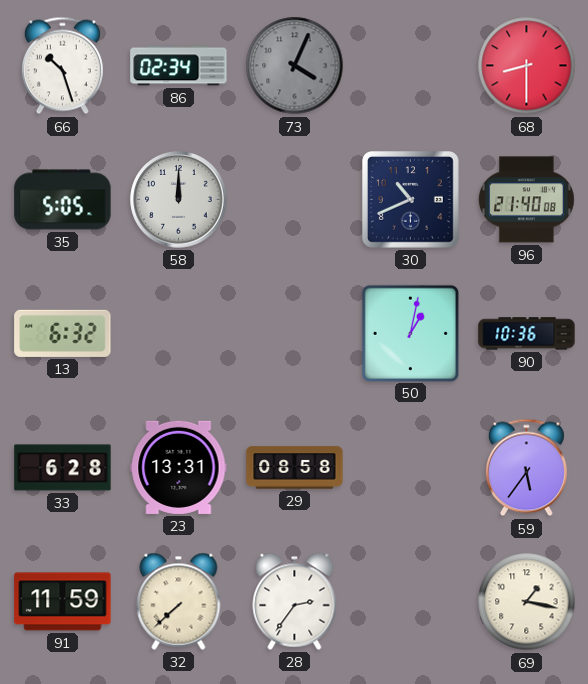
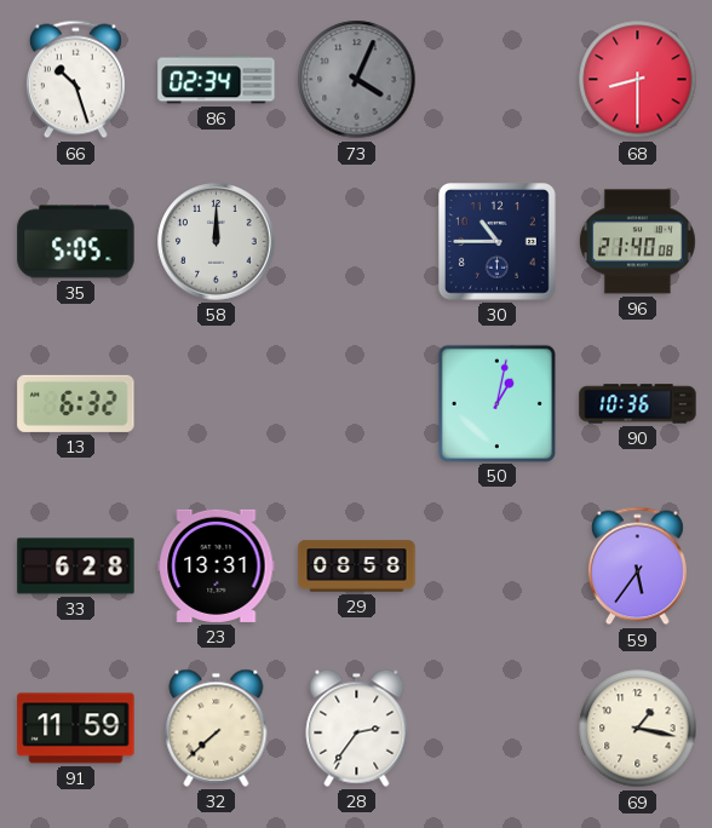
30: 10:41 -> 10:45
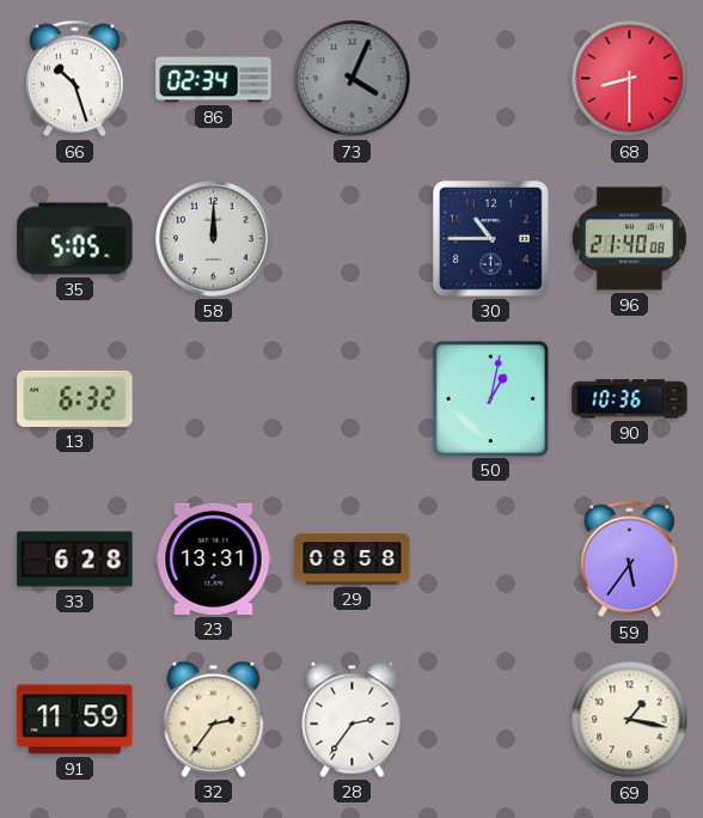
32: 7:38 -> 2:36
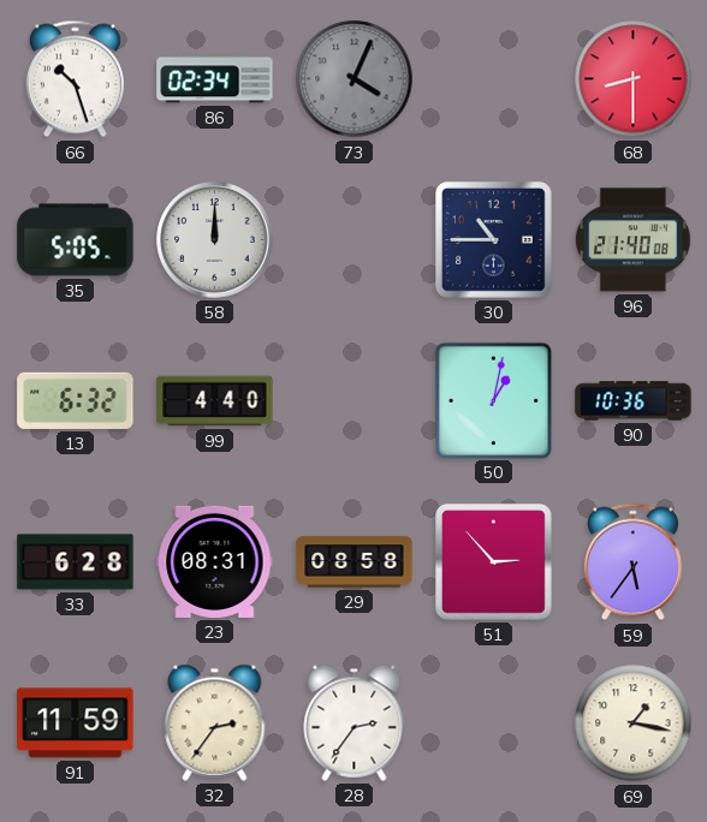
99: none -> 4:40
23: 13:31 -> 08:31
51: none -> 2:53
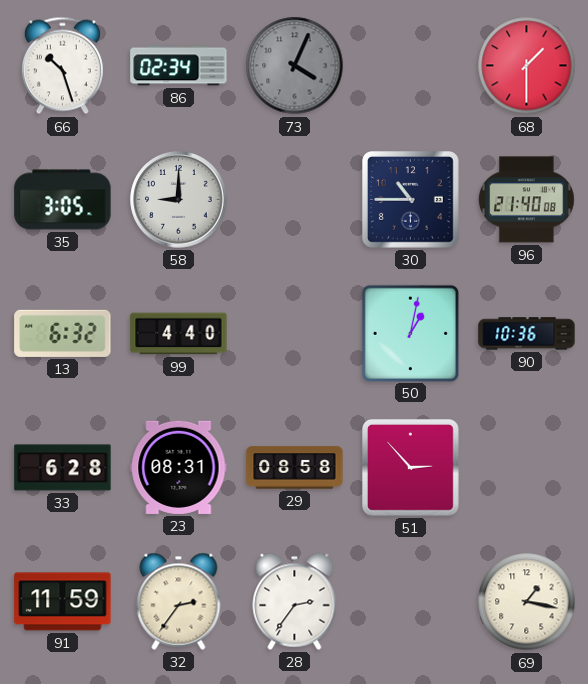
68: 8:30 -> 1:30
35: 5:05 -> 3:05
58: 12:00 -> 9:00
59: 5:36 -> none
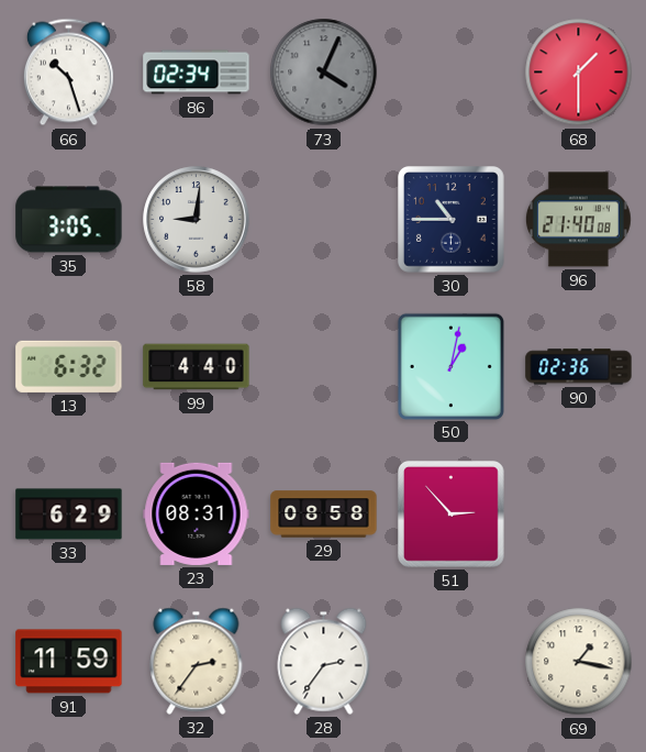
58: 9:00 -> 9:01
90: 10:36 -> 02:36
33: 6:28 -> 6:29
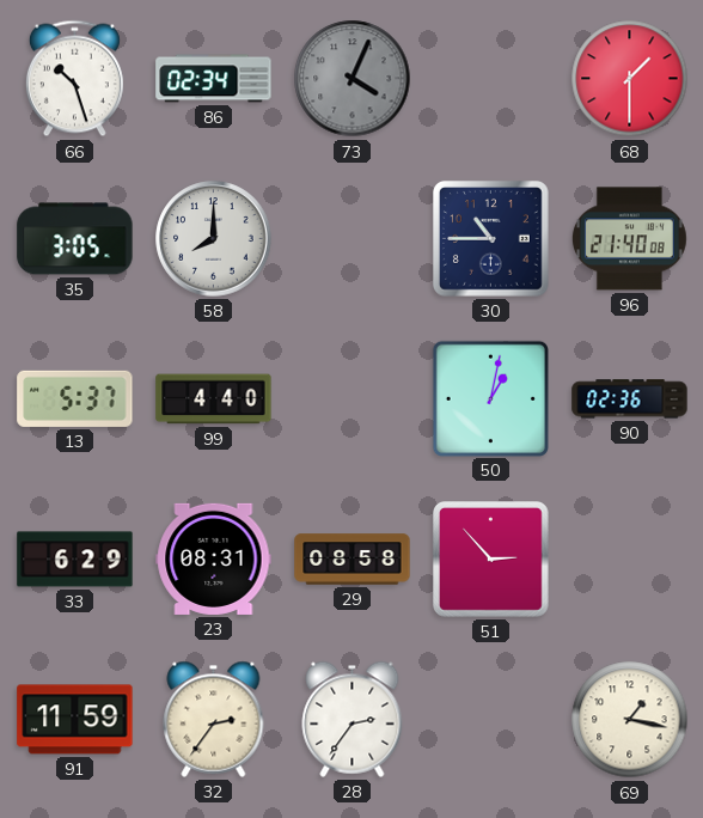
58: 9:01 -> 8:00
13: 6:32 -> 5:37
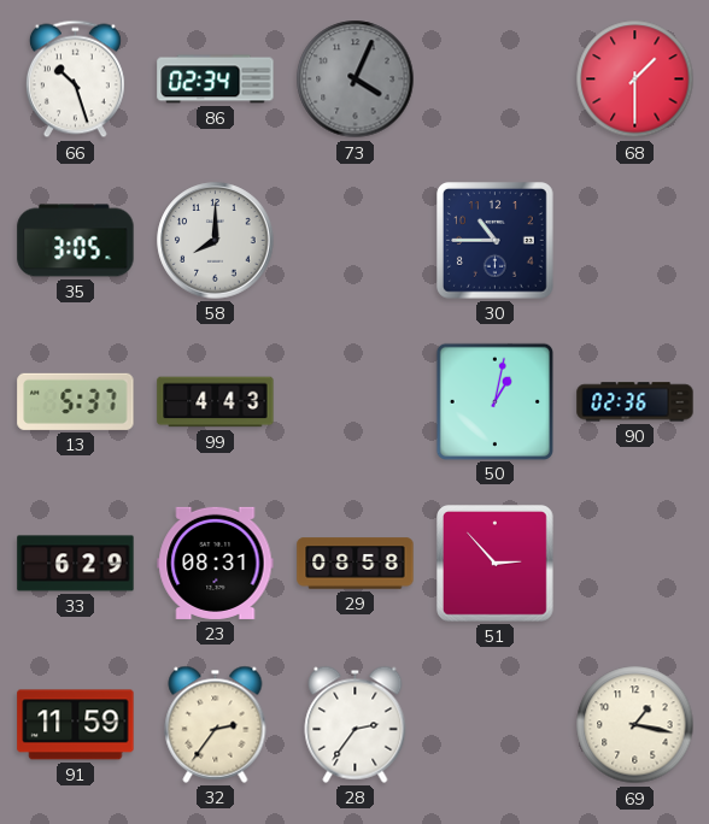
96: 21:40 -> none
99: 4:40 -> 4:43
